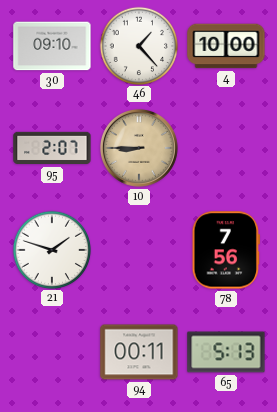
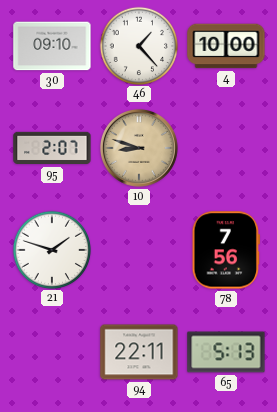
10: 8:45 -> 8:48
94: 00:11 -> 22:11
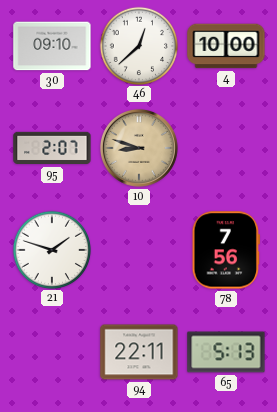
46: 1:23 -> 12:38
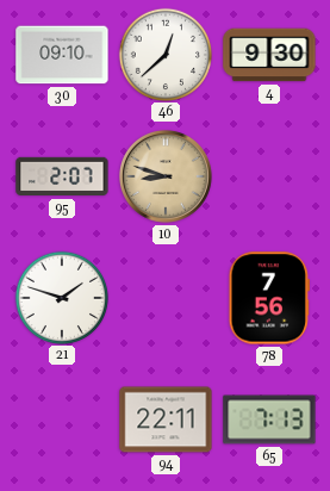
4: 10:00 -> 9:30
65: 5:13 -> 7:13
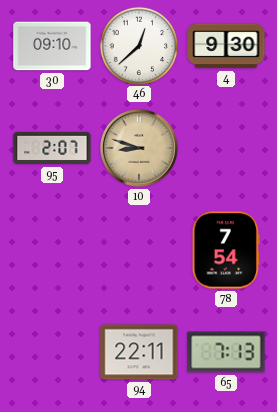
21: 1:48 -> none
78: 7:56 -> 7:54
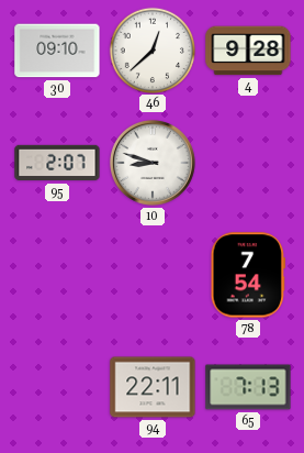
4: 9:30 -> 9:28
10 dial: champagne -> white
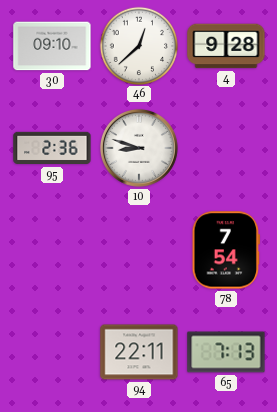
95: 2:07 -> 2:36
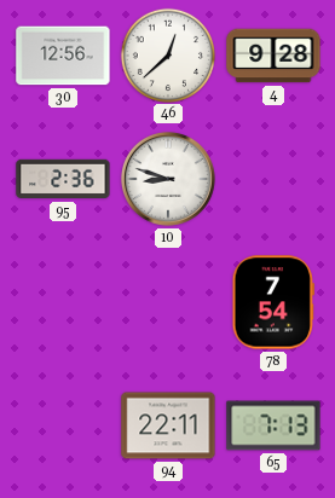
30: 09:10 -> 12:56
